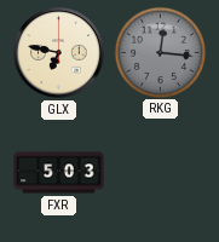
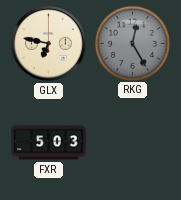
RKG: 12:16 -> 12:25
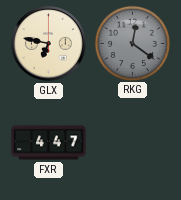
RKG: 12:25 -> 12:21
FXR: 5:03 -> 4:47
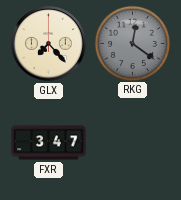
GLX: 6:47 -> 7:23
FXR: 4:47 -> 3:47
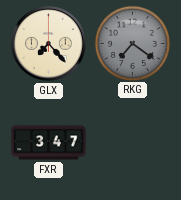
RKG: 12:21 -> 7:21
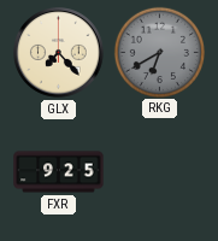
RKG: 7:21 -> 6:40
FXR: 3:47 -> 9:25
